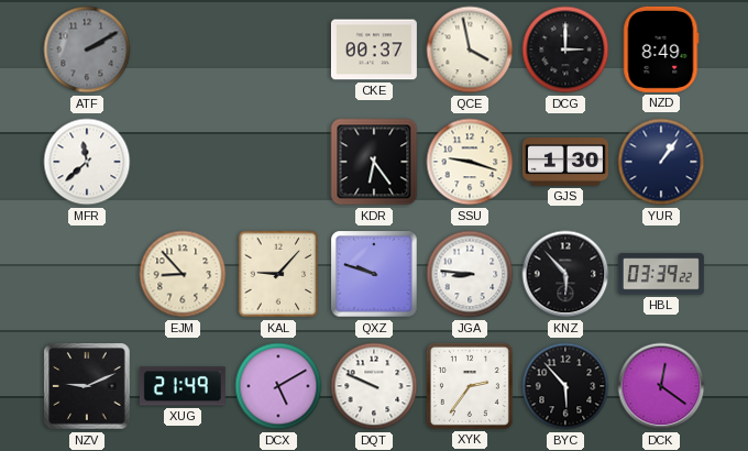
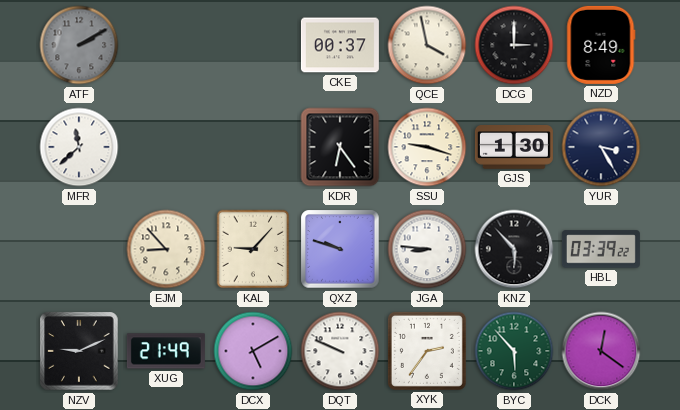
YUR: 1:06 -> 3:25
BYC dial: black -> green
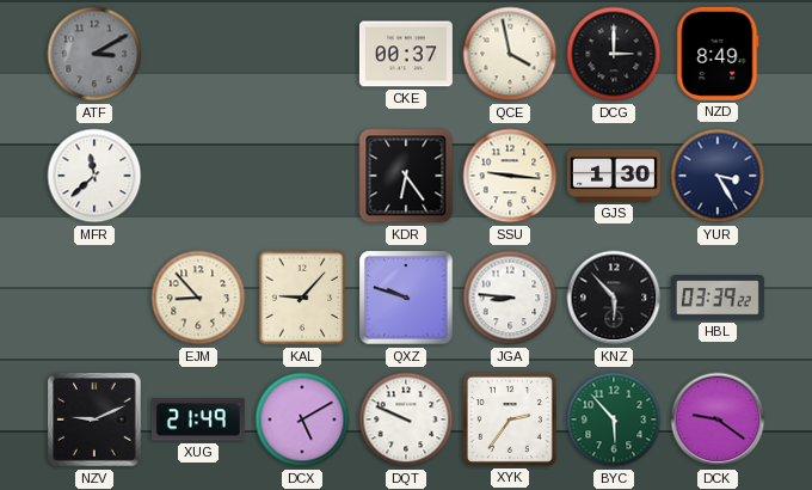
ATF: 2:10 -> 3:10
SSU: 9:18 -> 9:16
DCK: 12:21 -> 9:21
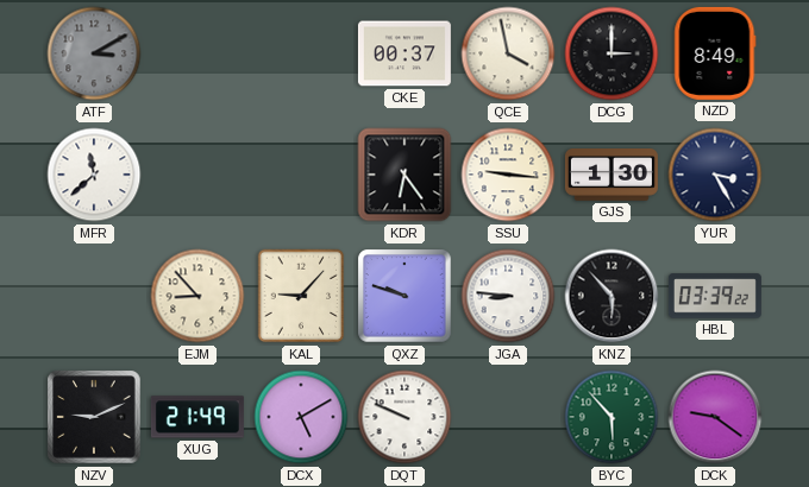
XYK: 2:36 -> none
